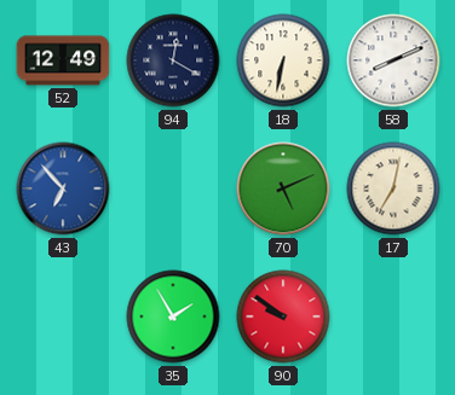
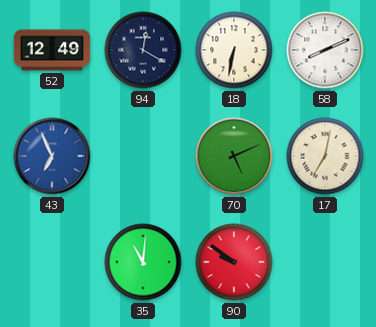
43: 6:53 -> 6:56
35: 1:55 -> 11:01
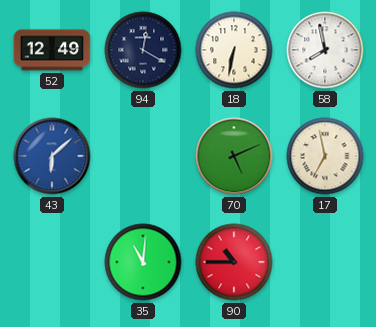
58: 8:11 -> 7:58
43: 6:56 -> 6:08
17: 7:02 -> 6:58
90: 9:51 -> 10:45
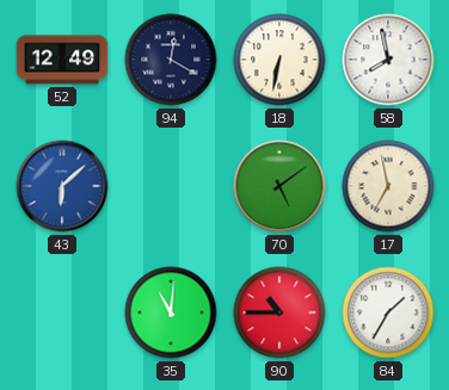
70: 5:11 -> 5:09
84: none -> 1:35
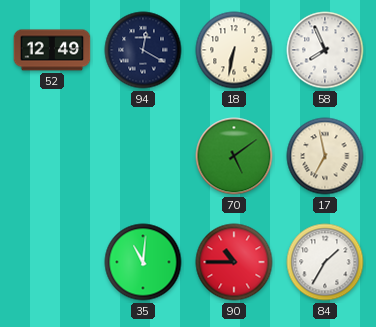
58: 7:58 -> 7:56
43: 6:08 -> none
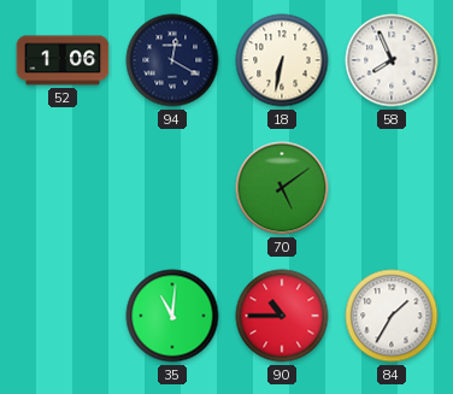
52: 12:49 -> 1:06
17: 6:58 -> none
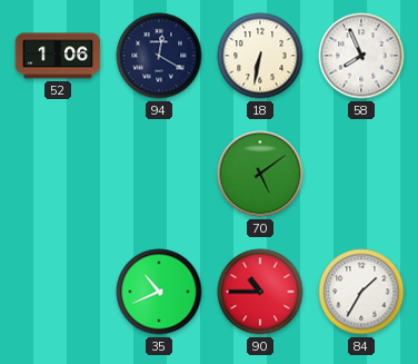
35: 11:01 -> 10:41
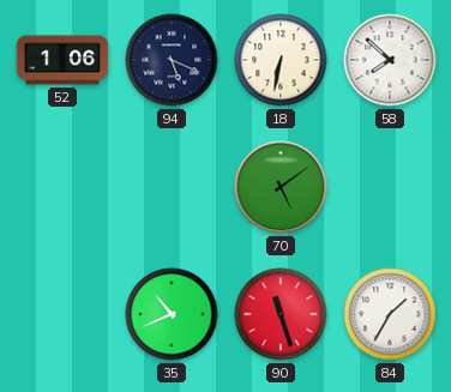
94: 12:20 -> 5:19
58: 7:56 -> 7:52
90: 10:45 -> 11:27
